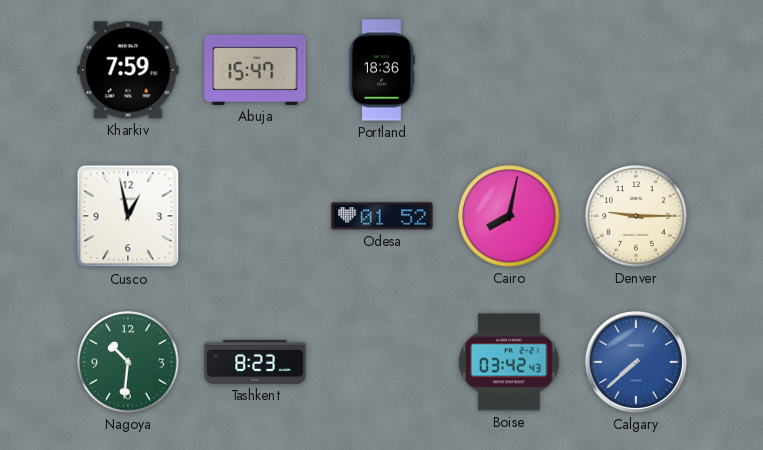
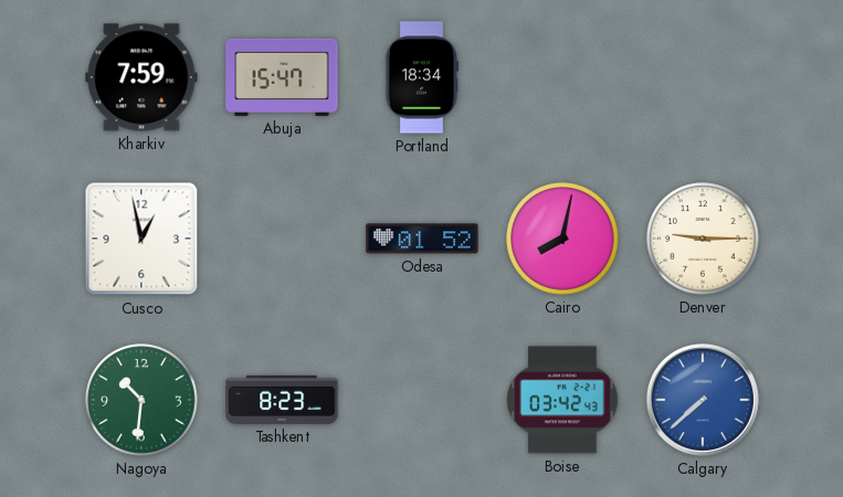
Portland: 18:36 -> 18:34
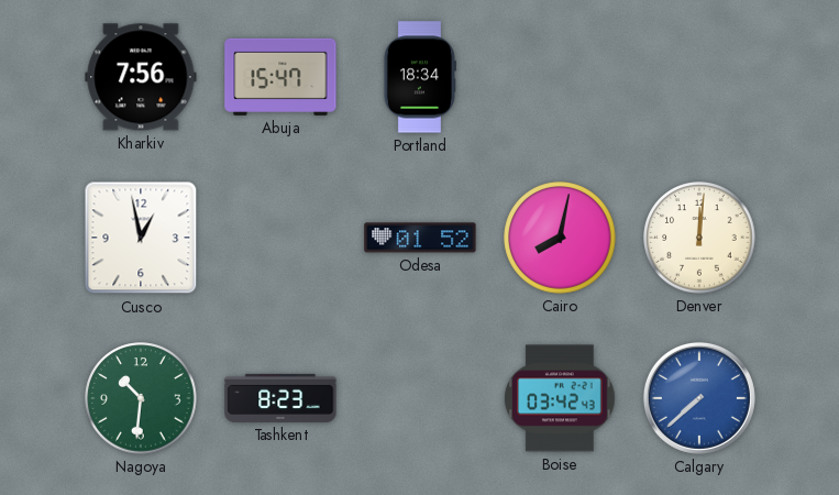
Kharkiv: 7:59 -> 7:56
Denver: 9:15 -> 12:01
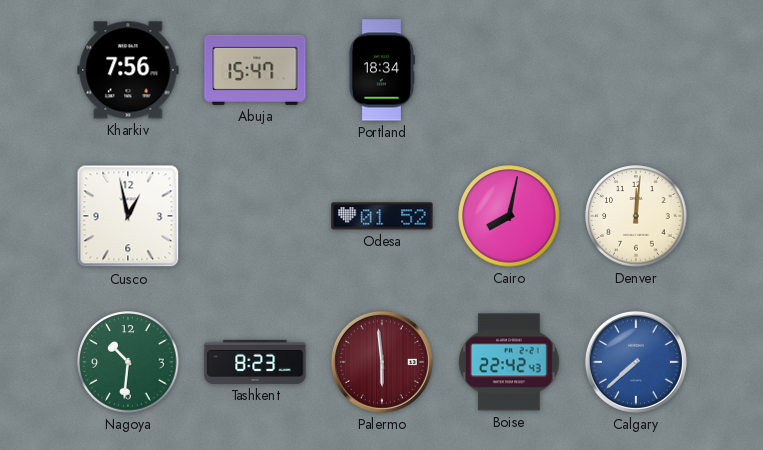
Palermo: none -> 5:59
Boise: 03:42 -> 22:42
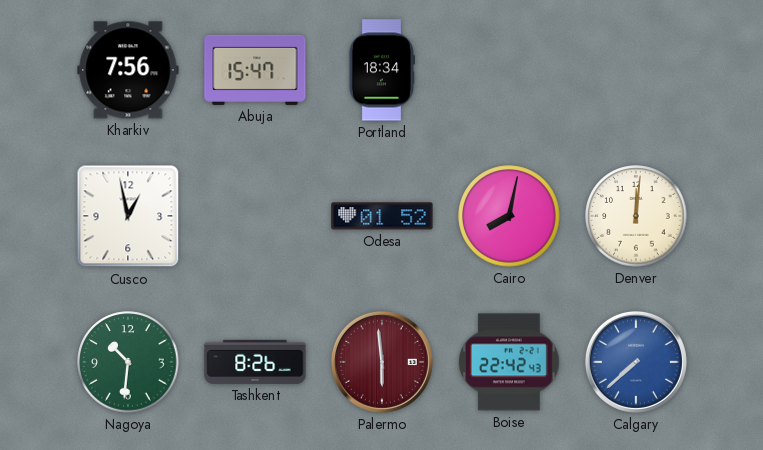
Tashkent: 8:23 -> 8:26
